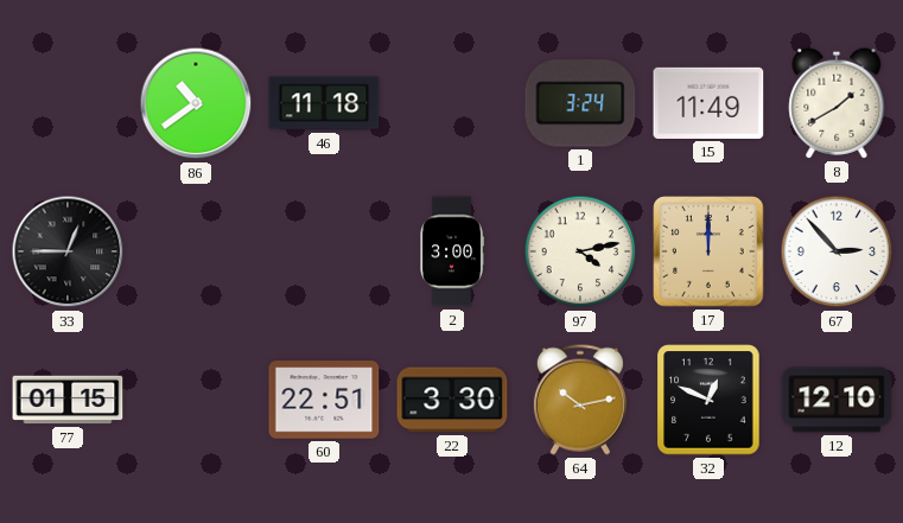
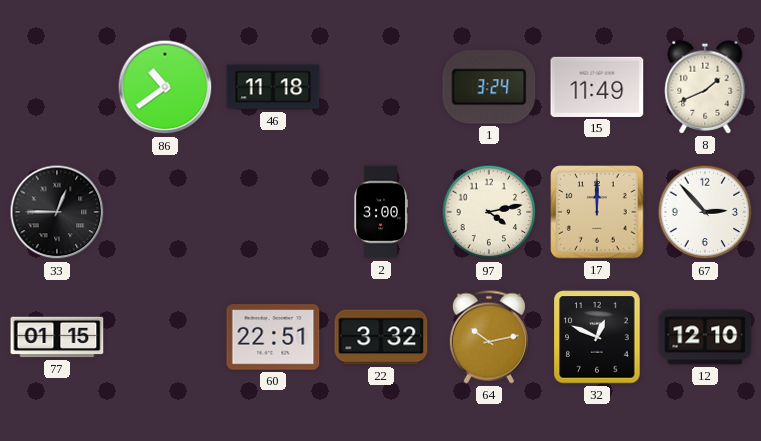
8: 1:40 -> 1:41
22: 3:30 -> 3:32
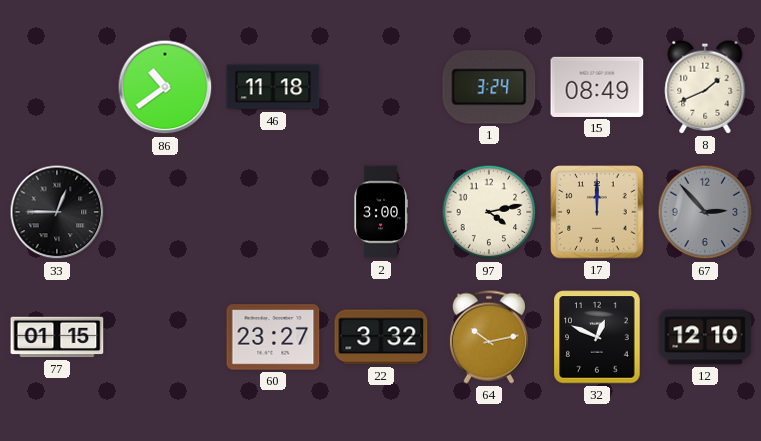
15: 11:49 -> 08:49
67 dial: white -> grey
60: 22:51 -> 23:27
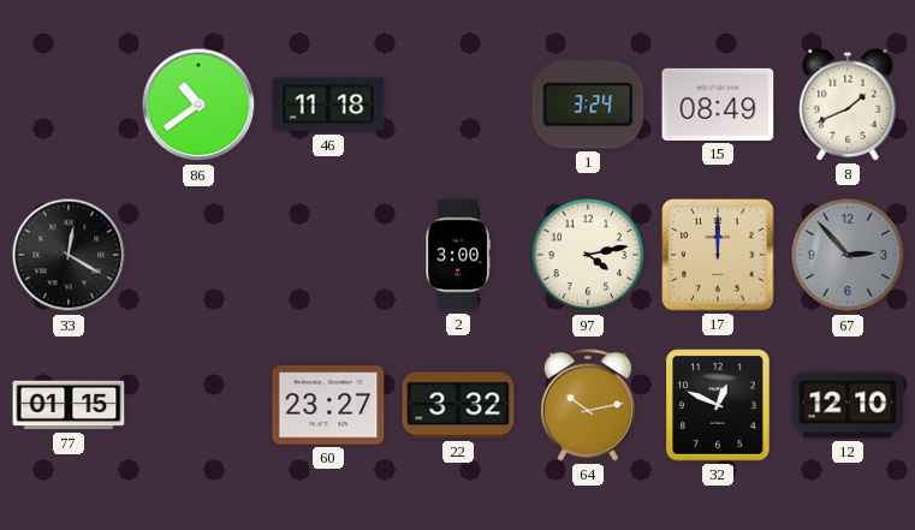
33: 12:45 -> 12:20
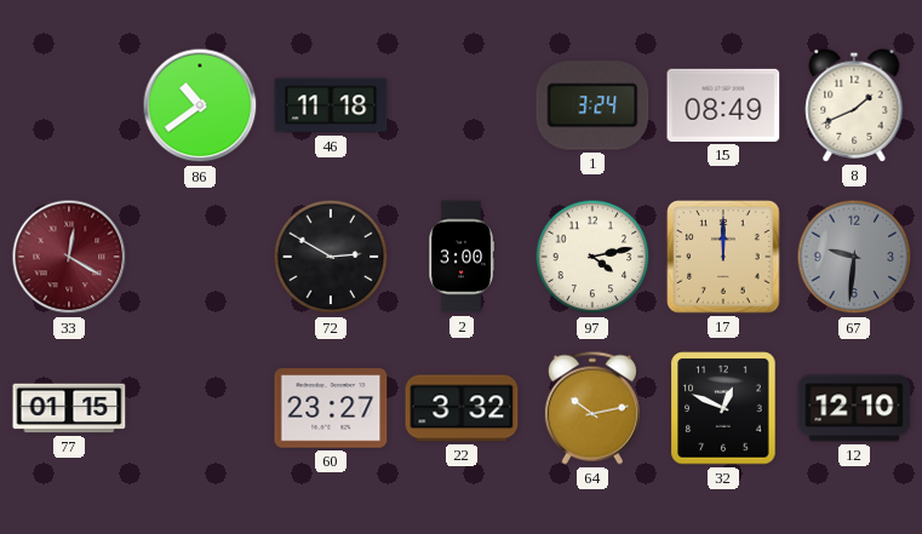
33 dial: black -> burgundy
72: none -> 2:50
67: 2:53 -> 9:31
